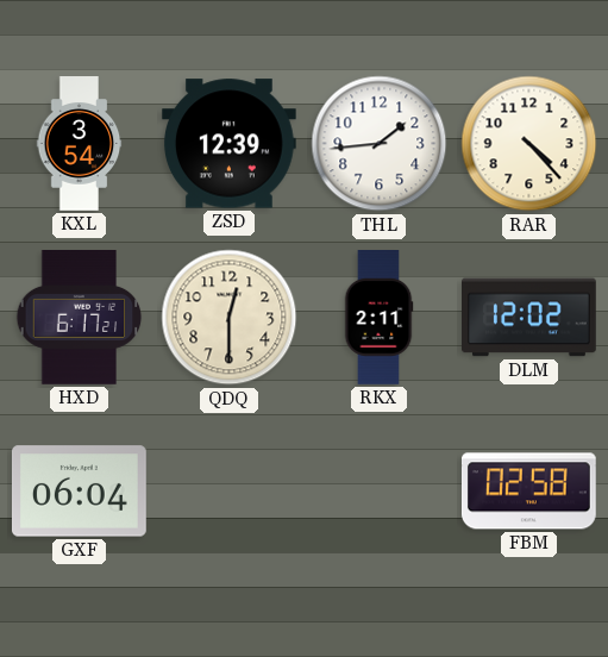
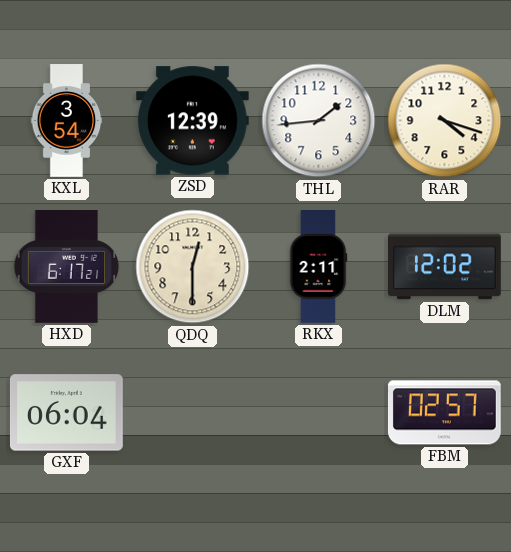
RAR: 4:23 -> 4:18
FBM: 02:58 -> 02:57
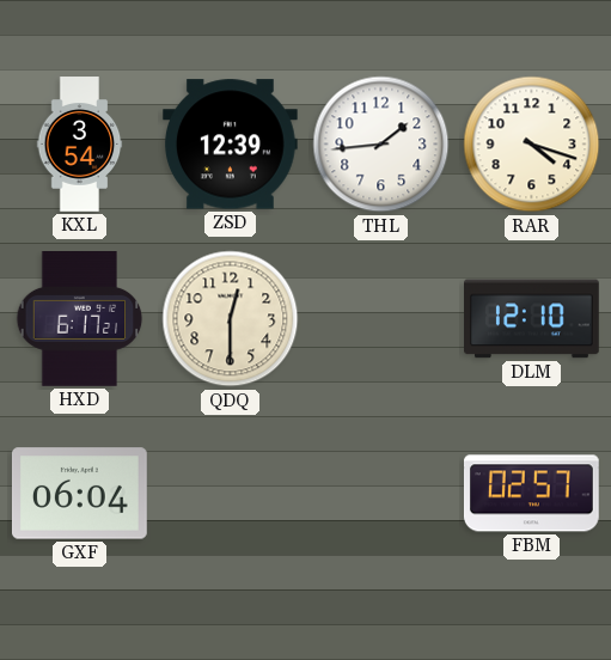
RKX: 2:11 -> none
DLM: 12:02 -> 12:10
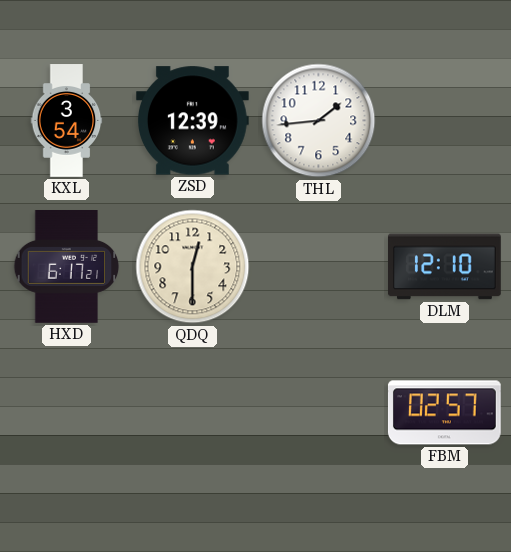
RAR: 4:18 -> none
GXF: 06:04 -> none
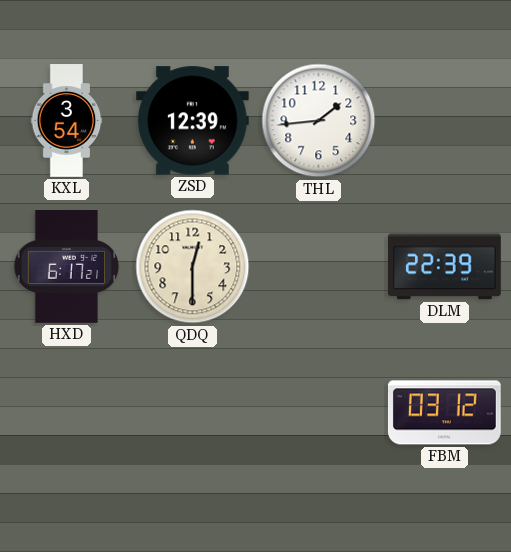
DLM: 12:10 -> 22:39
FBM: 02:57 -> 03:12
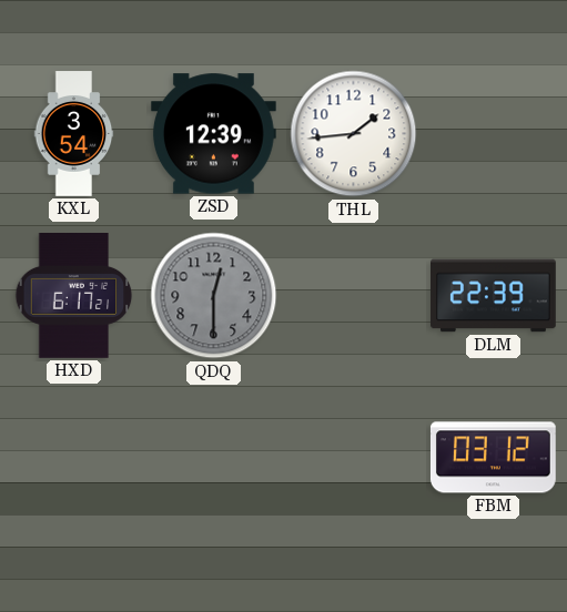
QDQ dial: cream -> grey
